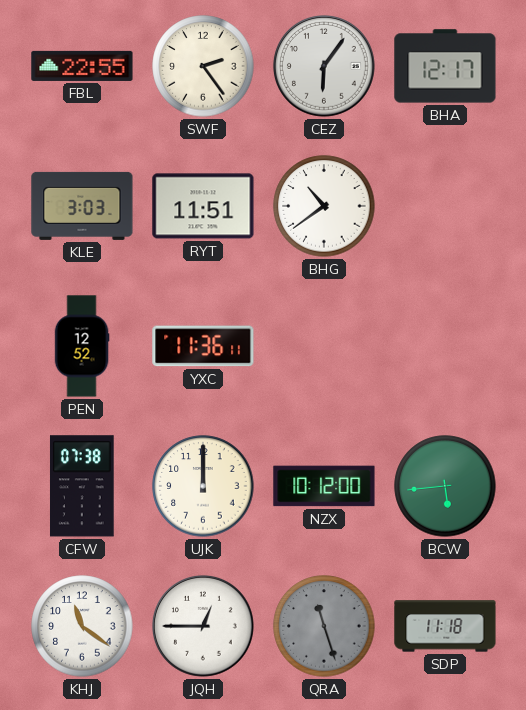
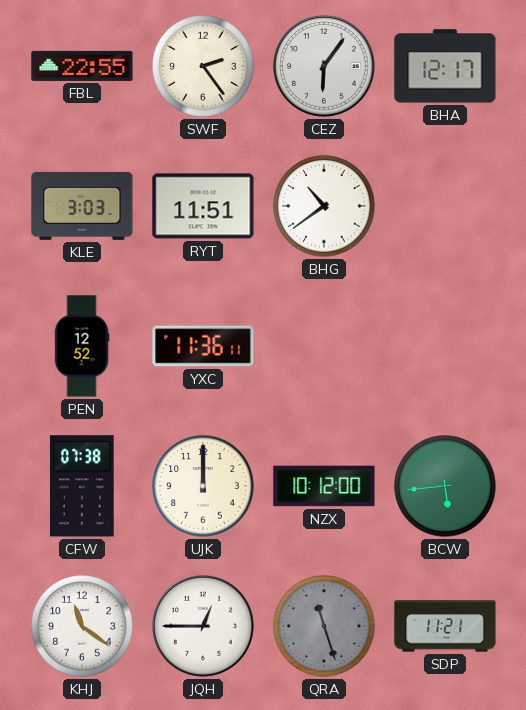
SDP: 11:18 -> 11:21
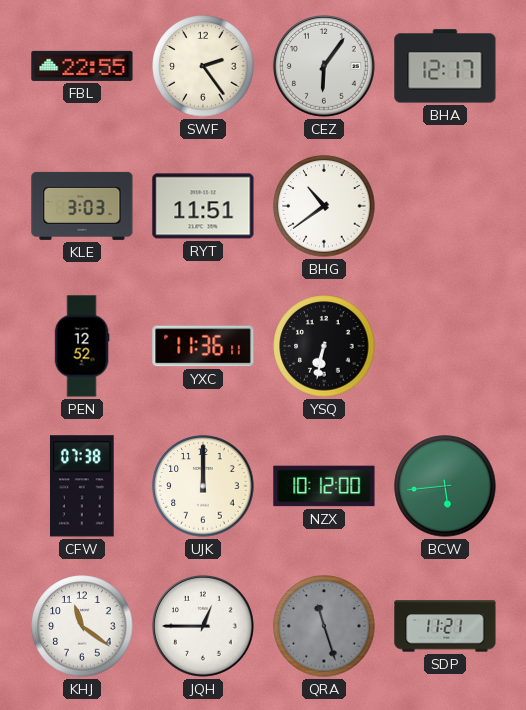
YSQ: none -> 6:32
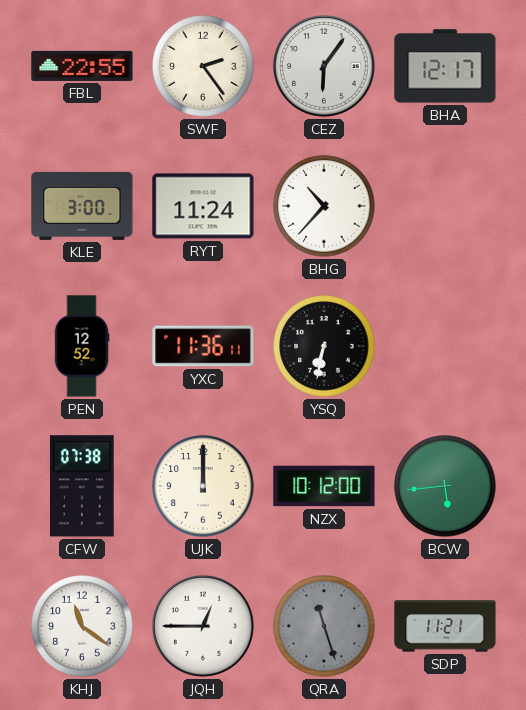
KLE: 3:03 -> 3:00
RYT: 11:51 -> 11:24
BHG: 10:39 -> 10:37
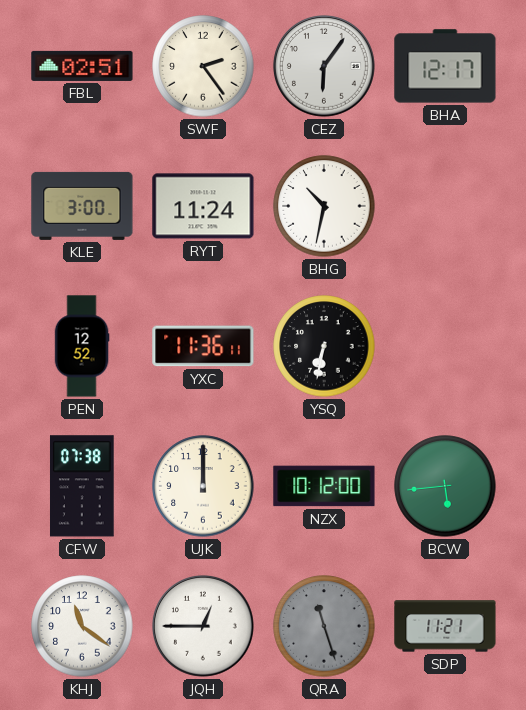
FBL: 22:55 -> 02:51
BHG: 10:37 -> 10:32
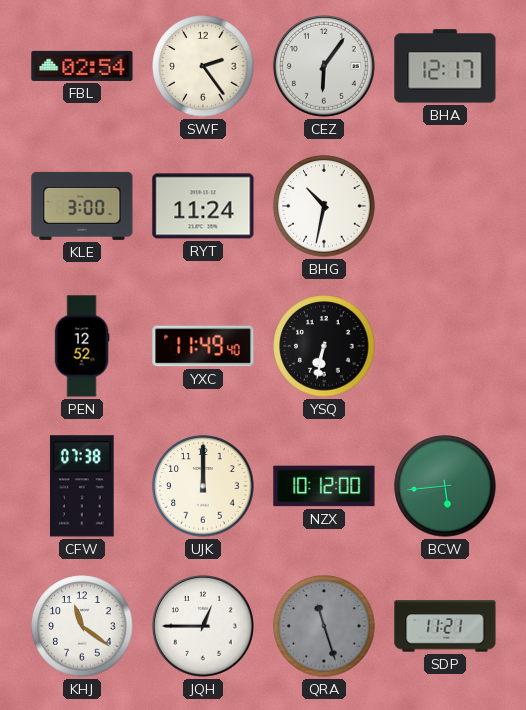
FBL: 02:51 -> 02:54
YXC: 11:36 -> 11:49
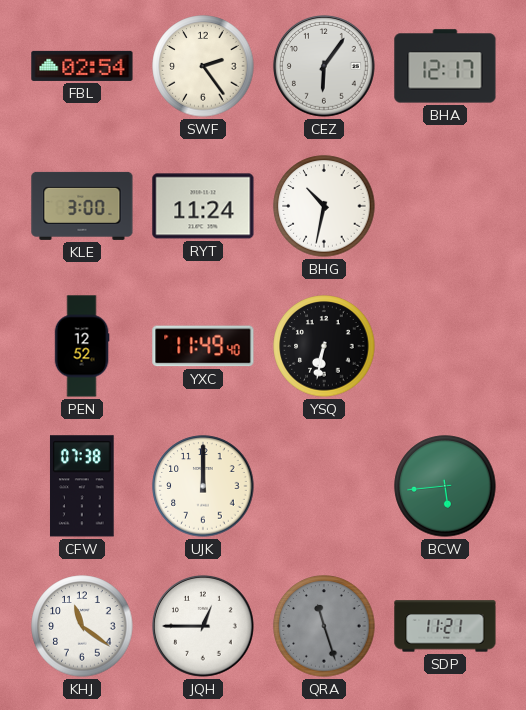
NZX: 10:12 -> none
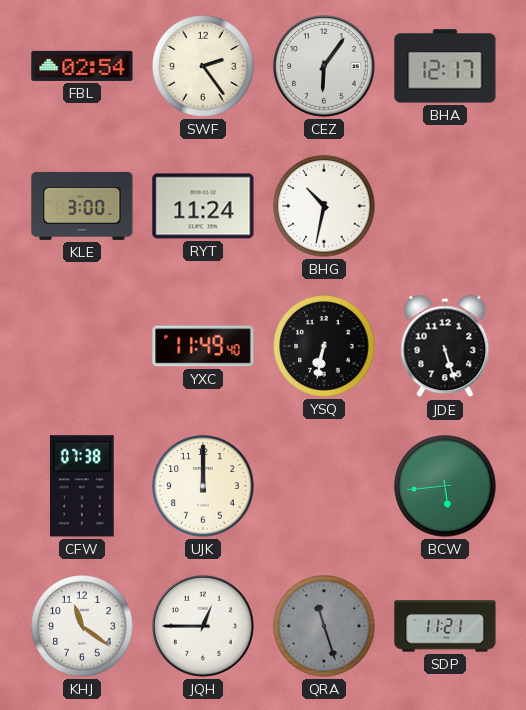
PEN: 12:52 -> none
JDE: none -> 5:27
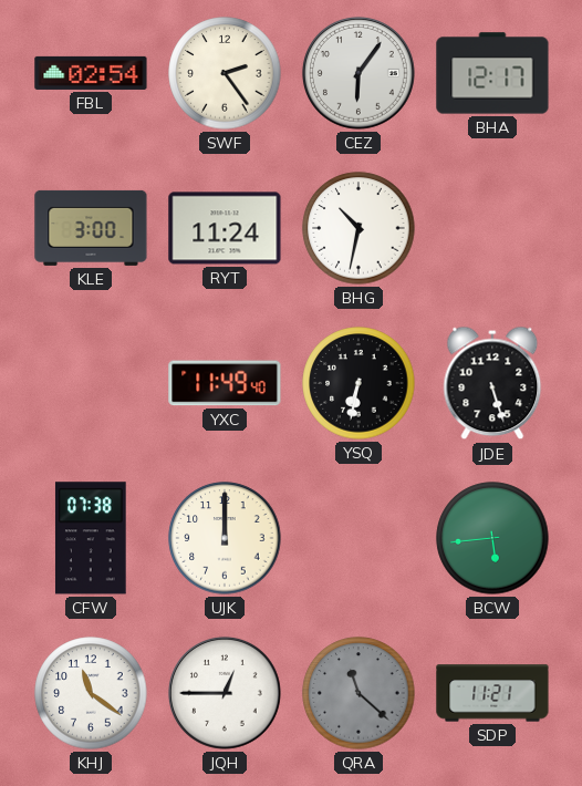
QRA: 11:27 -> 11:22
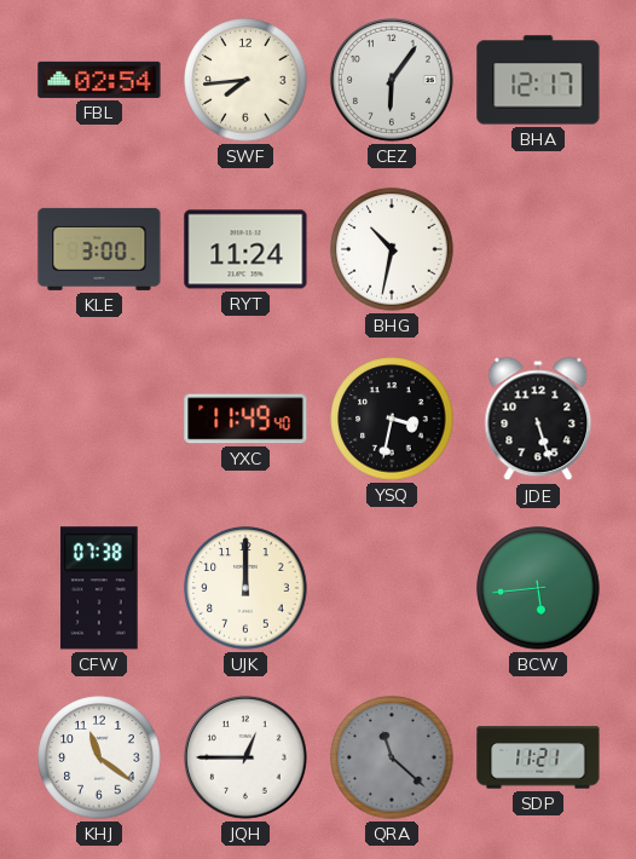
SWF: 2:24 -> 7:44
YSQ: 6:32 -> 3:32
